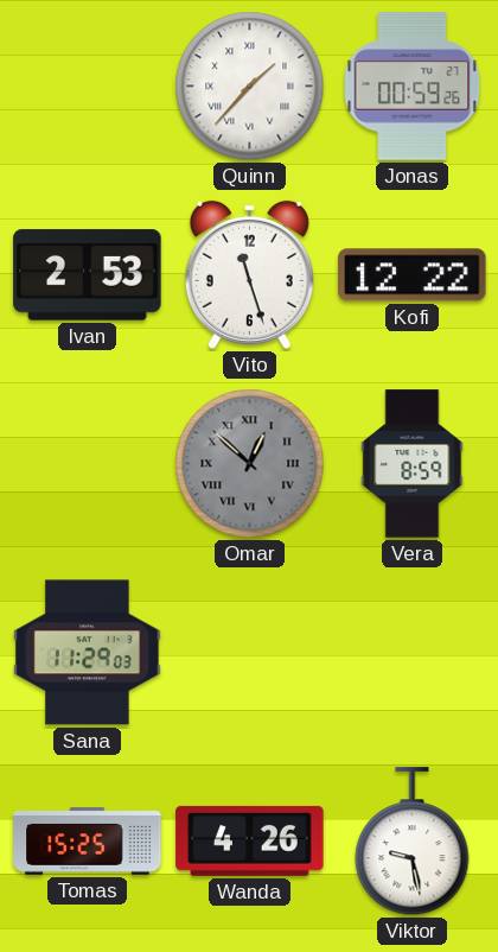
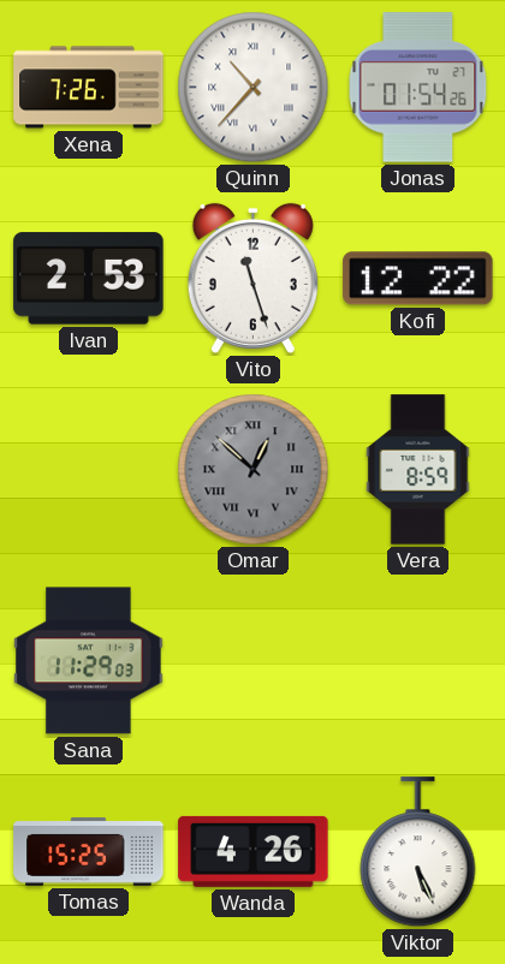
Xena: none -> 7:26
Quinn: 1:37 -> 10:37
Jonas: 00:59 -> 01:54
Viktor: 9:28 -> 5:26
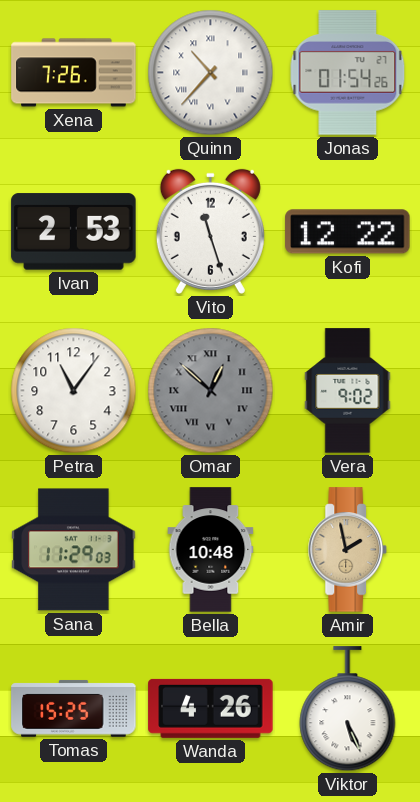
Petra: none -> 11:06
Vera: 8:59 -> 9:02
Bella: none -> 10:48
Amir: none -> 1:58
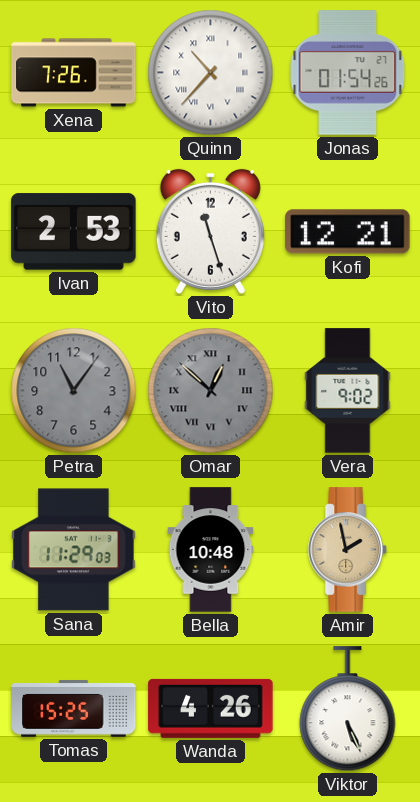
Kofi: 12:22 -> 12:21
Petra dial: white -> grey
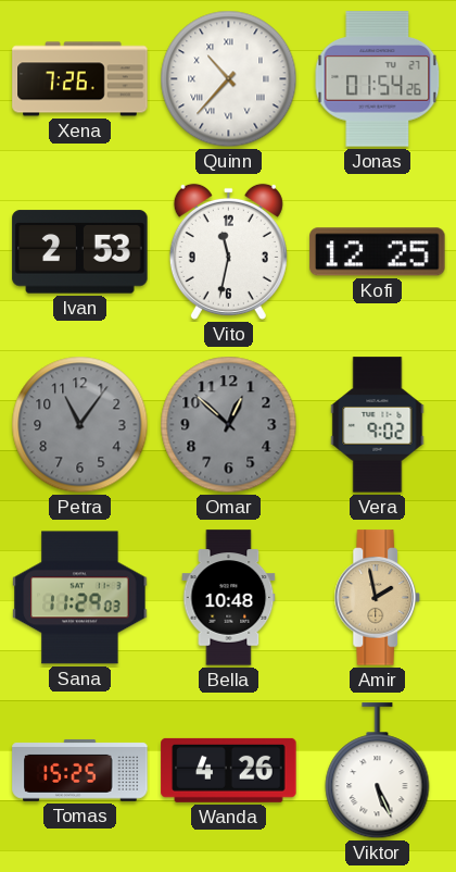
Vito: 11:27 -> 11:32
Kofi: 12:21 -> 12:25
Omar numerals: Roman -> Arabic
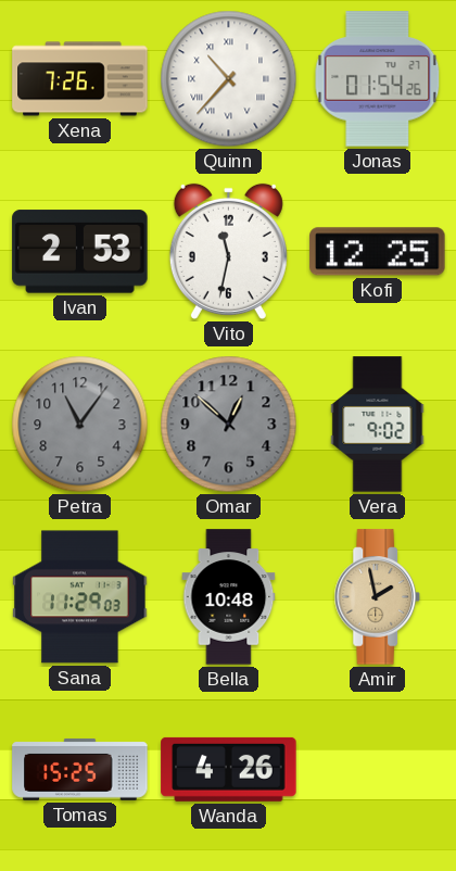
Viktor: 5:26 -> none
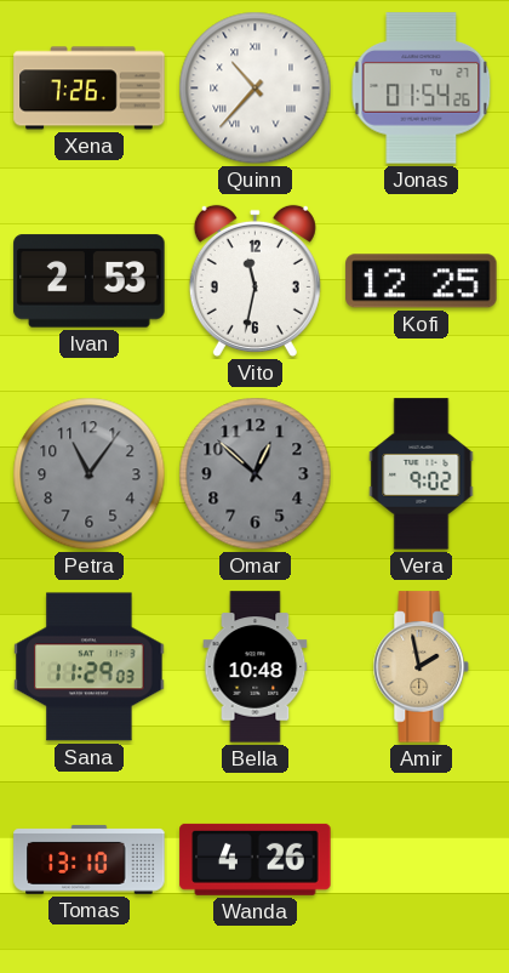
Tomas: 15:25 -> 13:10
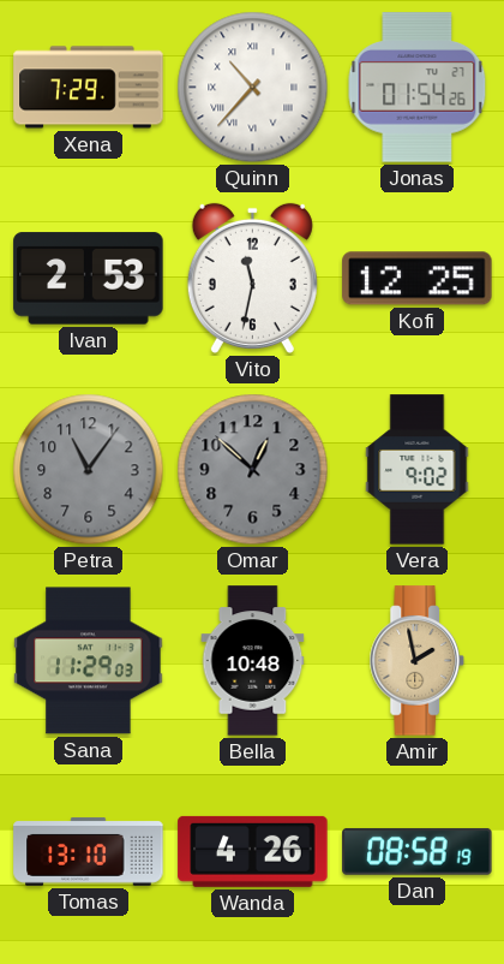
Xena: 7:26 -> 7:29
Dan: none -> 08:58
